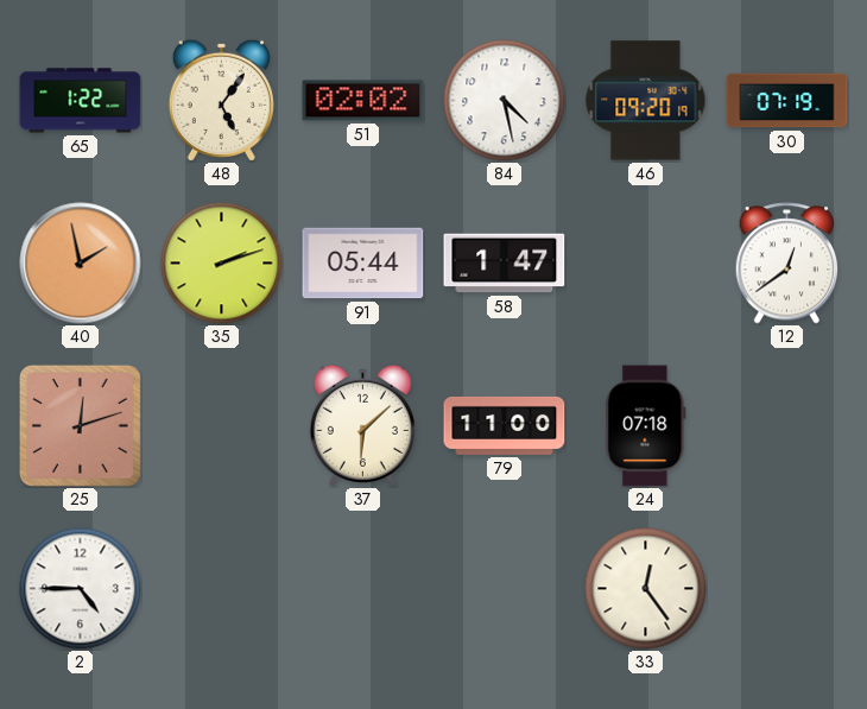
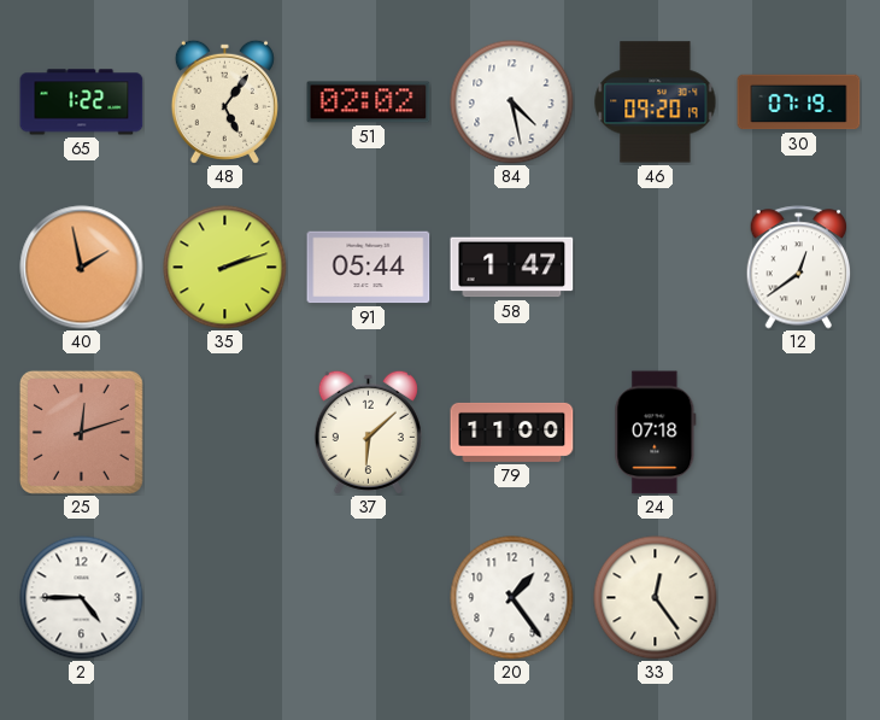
20: none -> 1:24
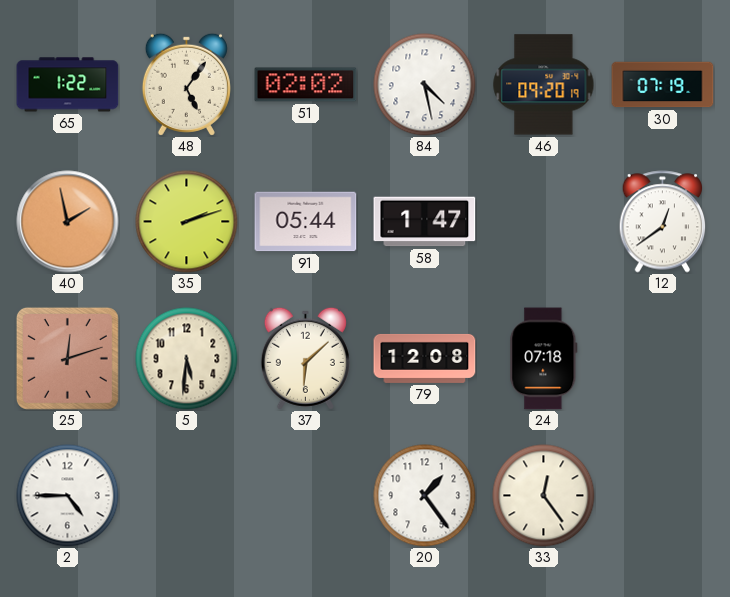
5: none -> 5:31
79: 11:00 -> 12:08
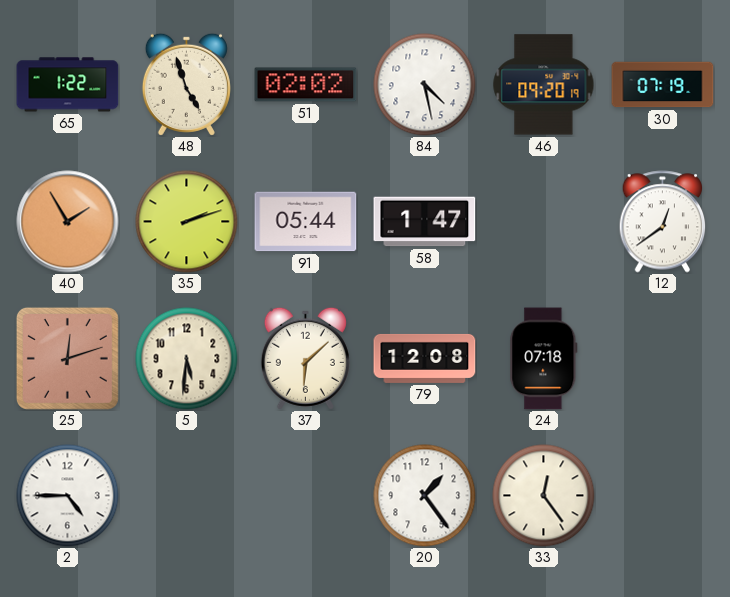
48: 5:06 -> 4:57
40: 1:58 -> 1:55
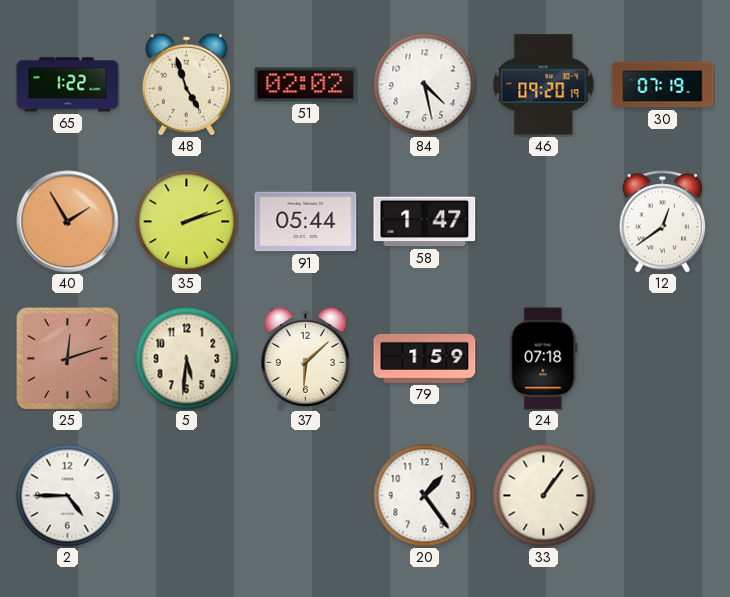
79: 12:08 -> 1:59
33: 12:24 -> 1:06
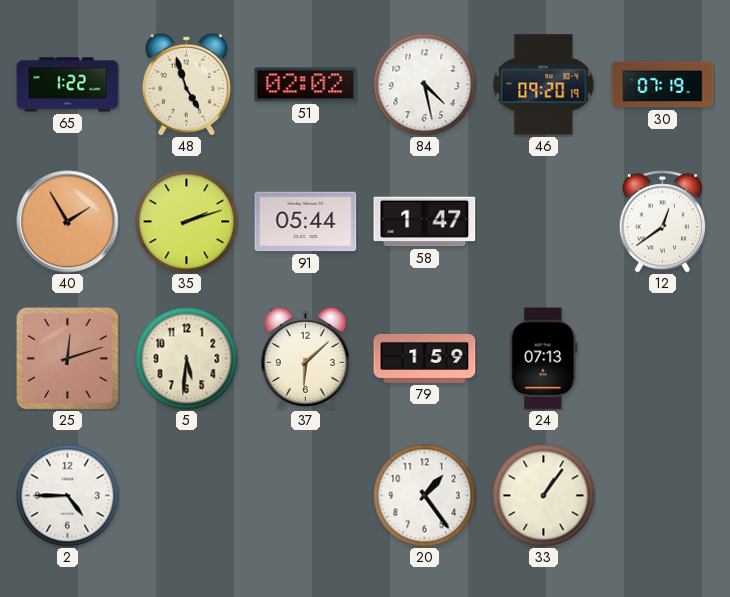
24: 07:18 -> 07:13
